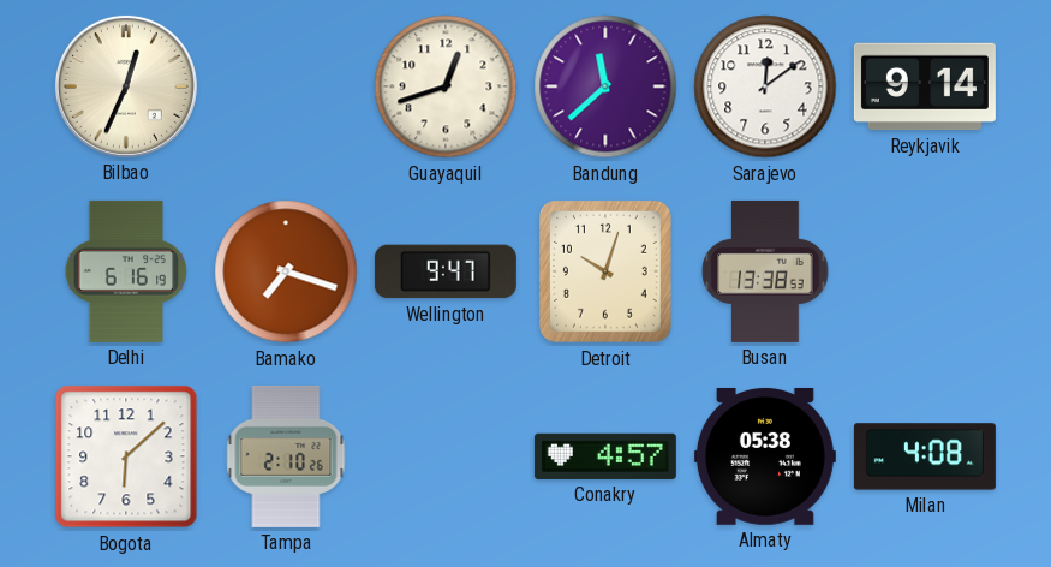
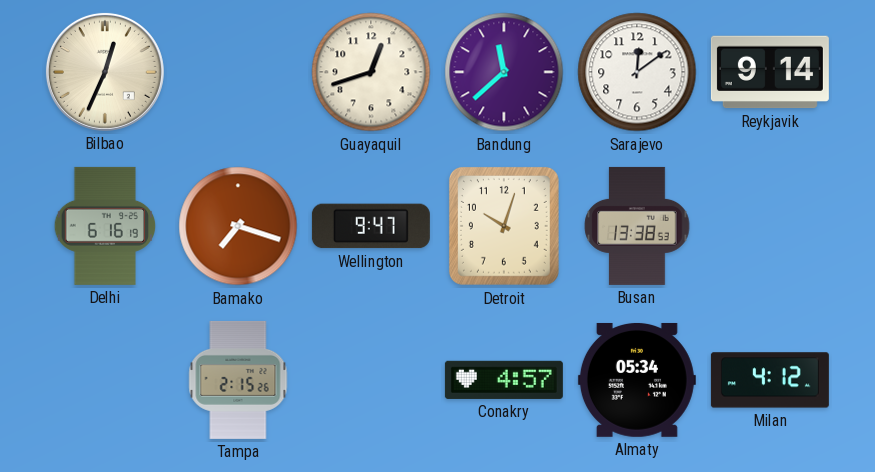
Bogota: 6:08 -> none
Tampa: 2:10 -> 2:15
Almaty: 05:38 -> 05:34
Milan: 4:08 -> 4:12
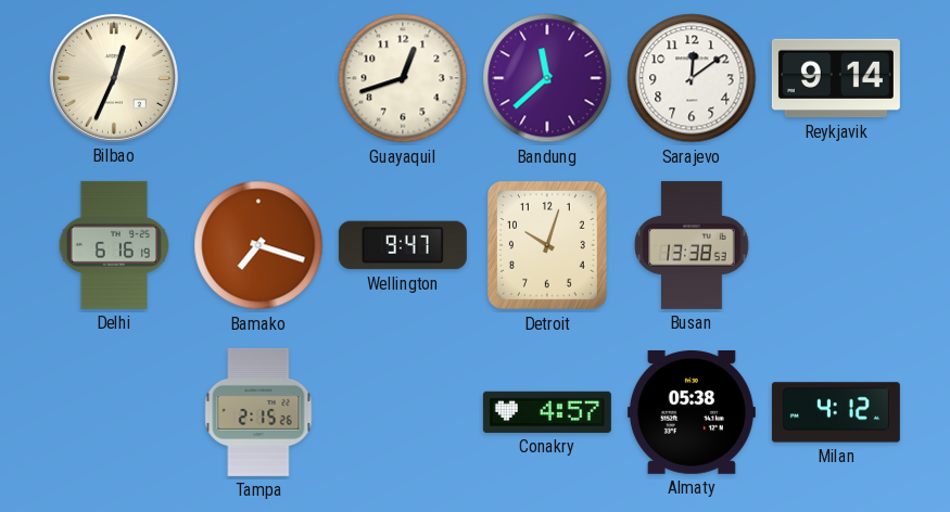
Almaty: 05:34 -> 05:38
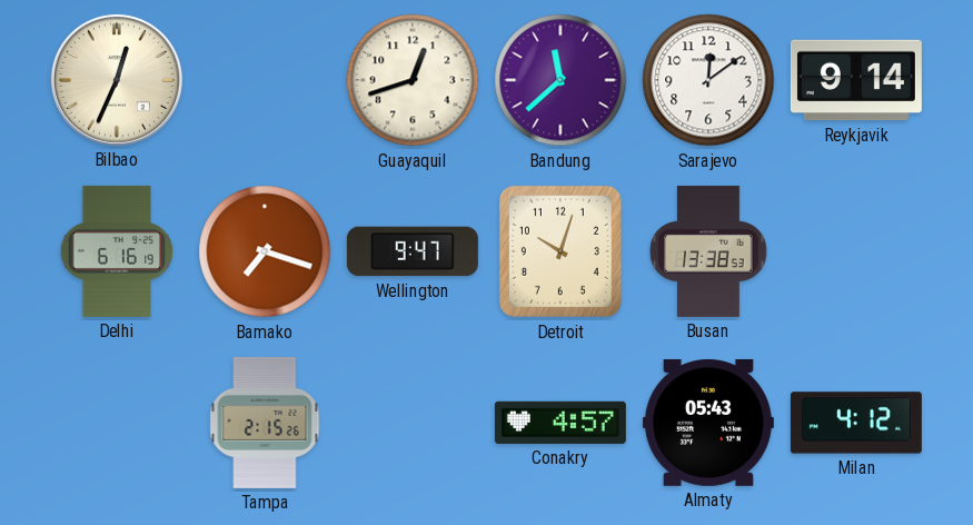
Almaty: 05:38 -> 05:43
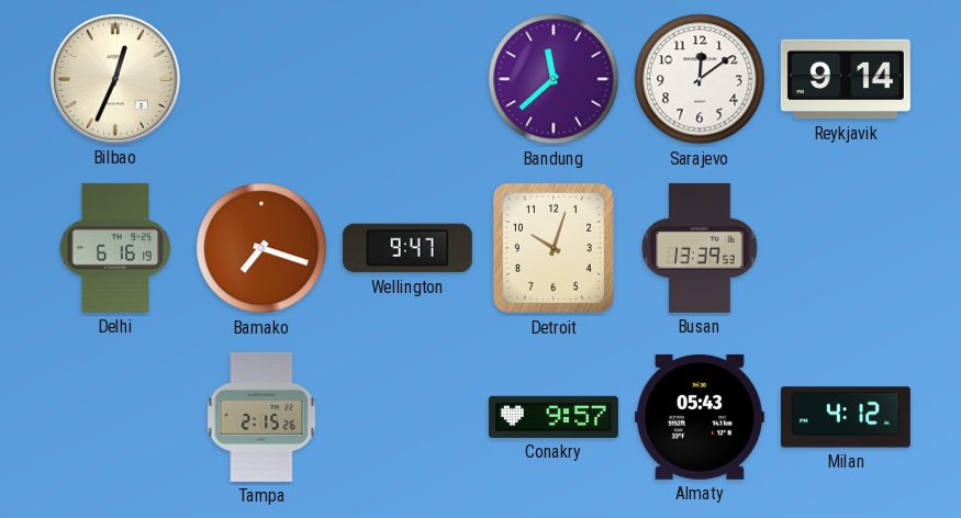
Guayaquil: 12:42 -> none
Busan: 13:38 -> 13:39
Conakry: 4:57 -> 9:57
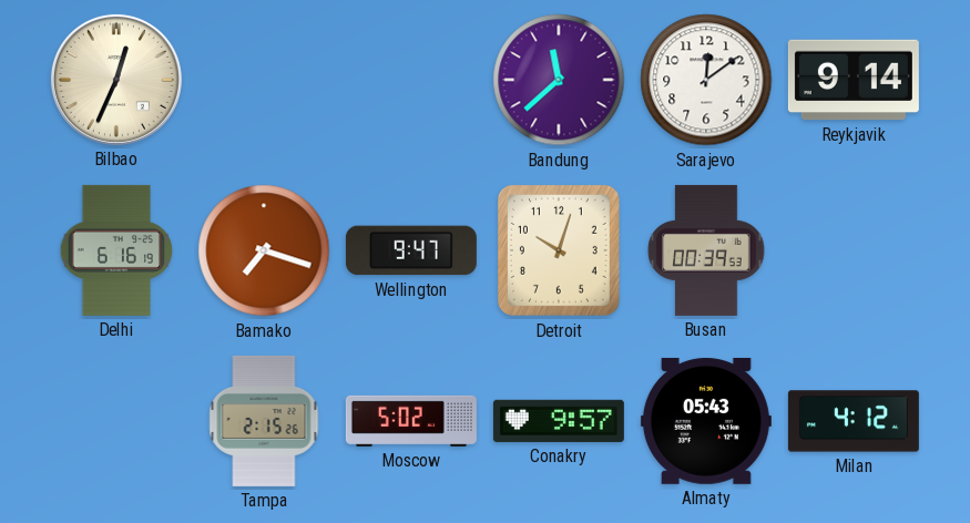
Busan: 13:39 -> 00:39
Moscow: none -> 5:02
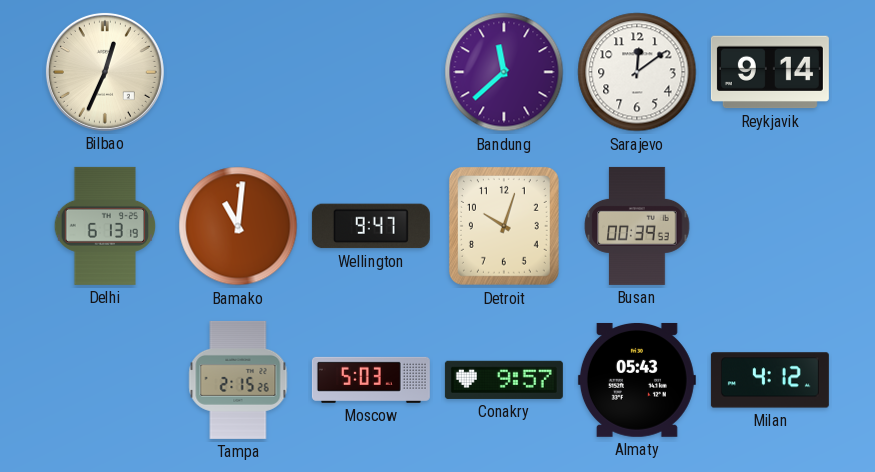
Delhi: 6:16 -> 6:13
Bamako: 7:18 -> 11:01
Moscow: 5:02 -> 5:03
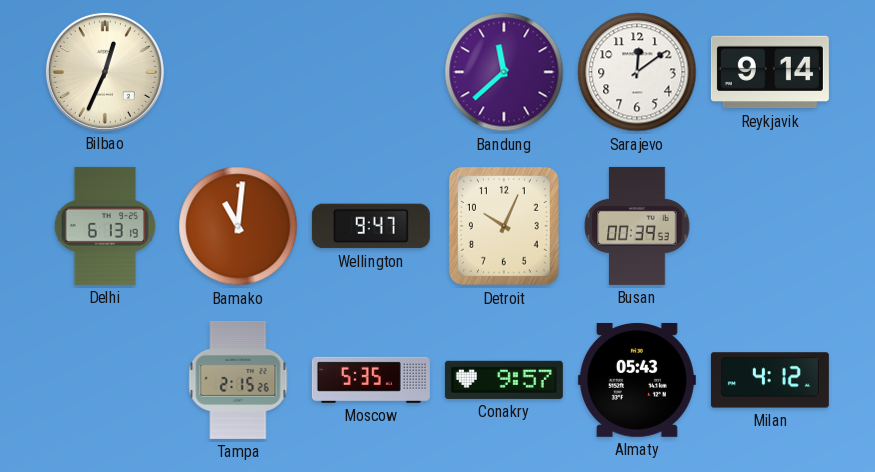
Detroit: 10:03 -> 10:04
Moscow: 5:03 -> 5:35
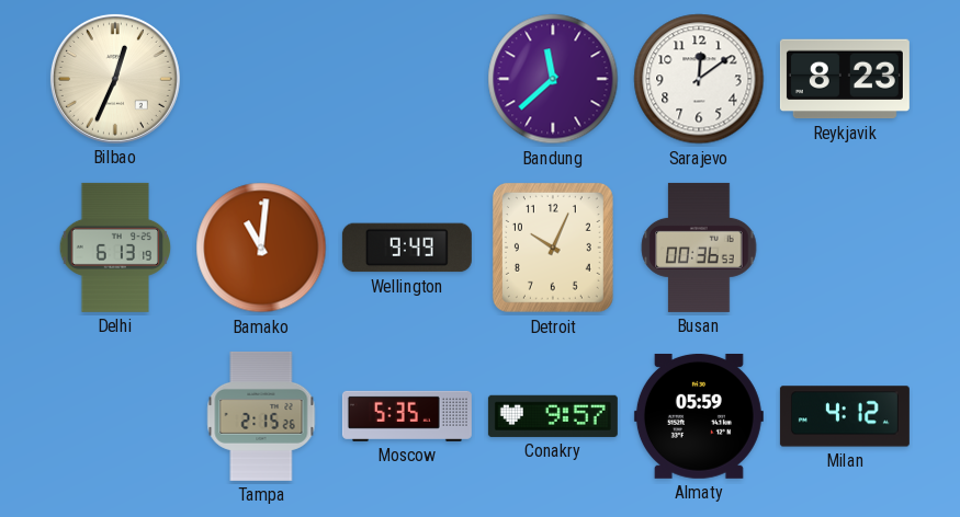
Reykjavik: 9:14 -> 8:23
Wellington: 9:47 -> 9:49
Busan: 00:39 -> 00:36
Almaty: 05:43 -> 05:59
